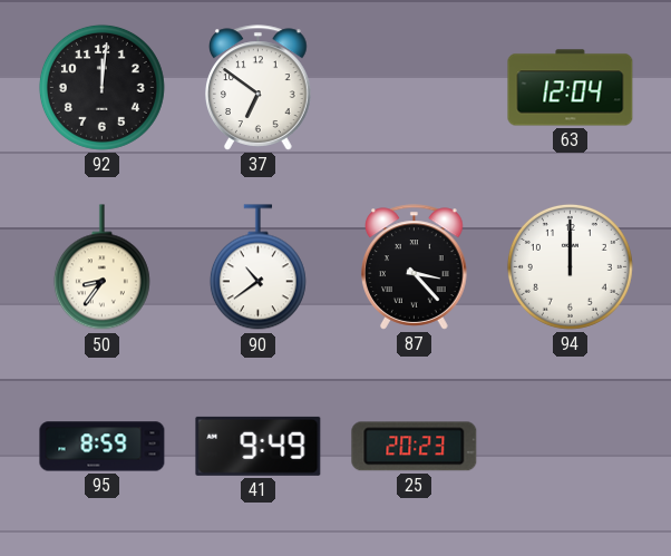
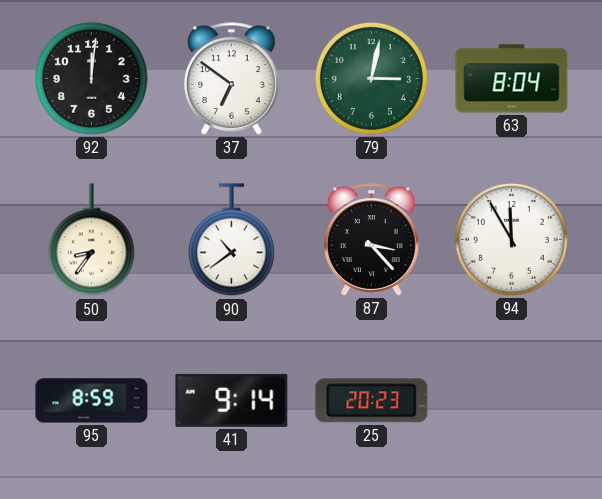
79: none -> 3:02
63: 12:04 -> 8:04
94: 12:00 -> 11:55
41: 9:49 -> 9:14
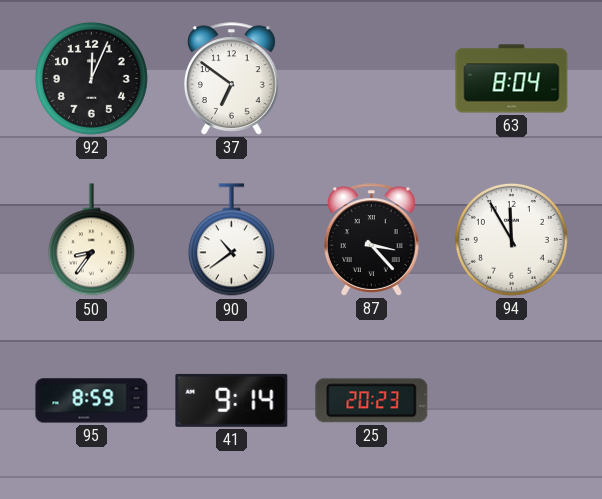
92: 12:01 -> 12:04
79: 3:02 -> none
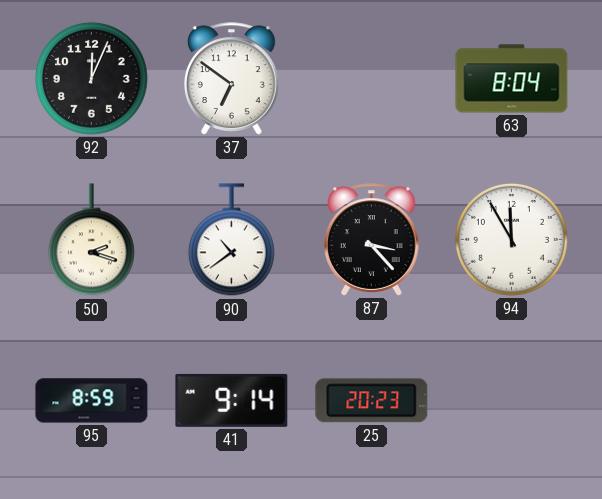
50: 8:36 -> 2:18
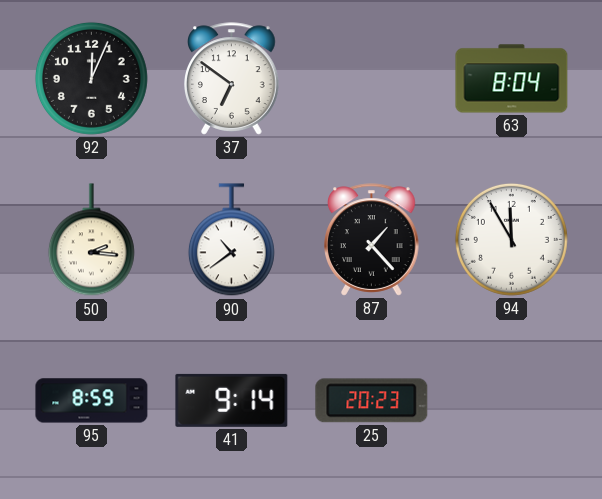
50: 2:18 -> 2:16
87: 3:23 -> 1:23
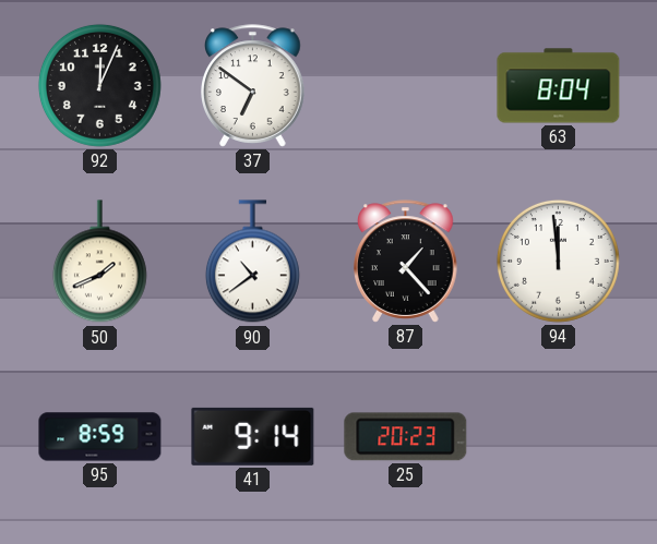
50: 2:16 -> 1:41
94: 11:55 -> 11:59
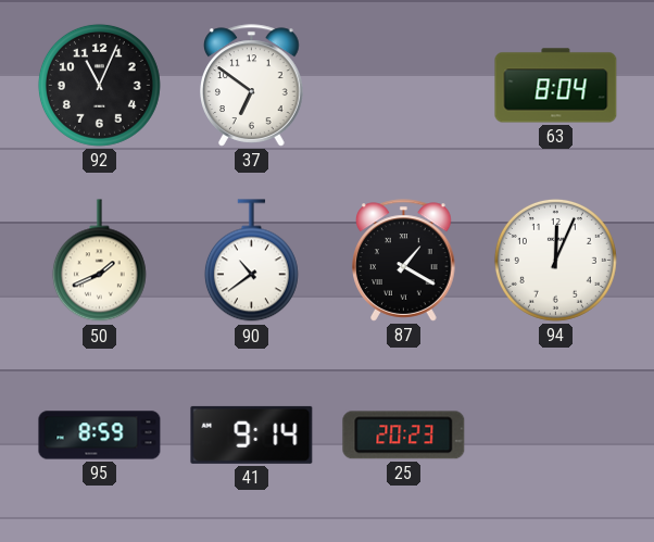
92: 12:04 -> 11:04
87: 1:23 -> 1:20
94: 11:59 -> 12:04
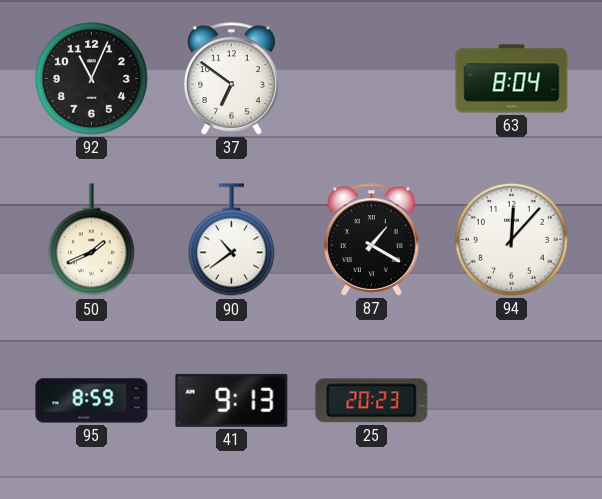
94: 12:04 -> 12:07
41: 9:14 -> 9:13
